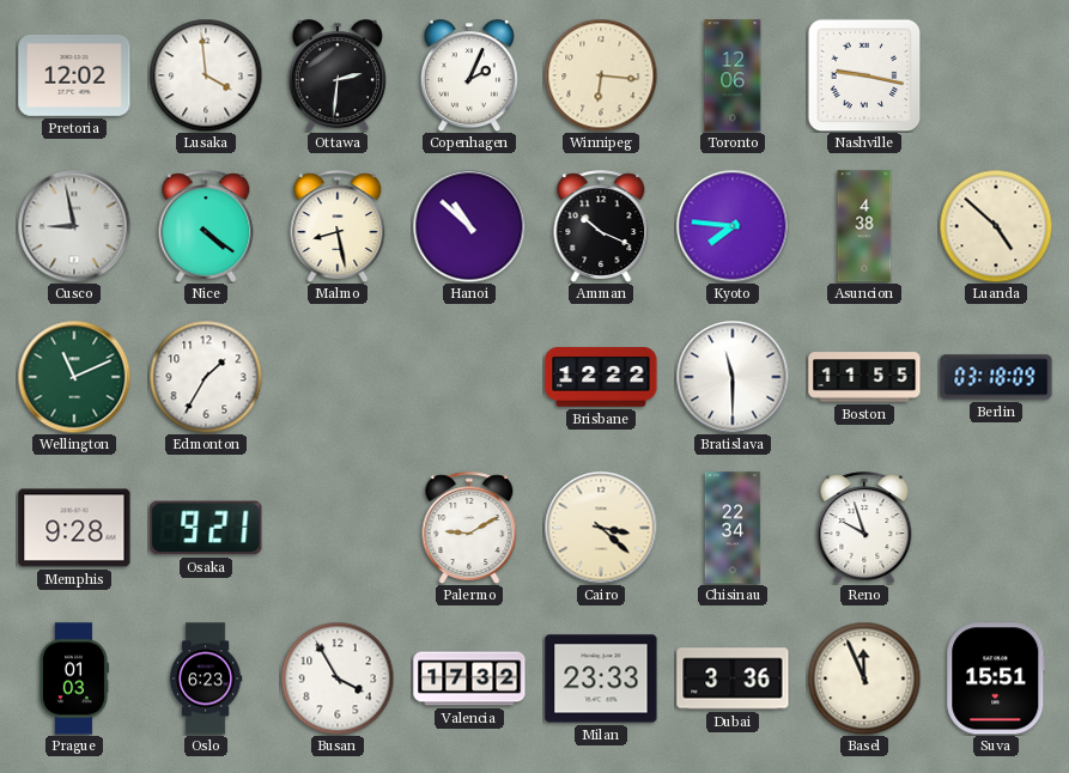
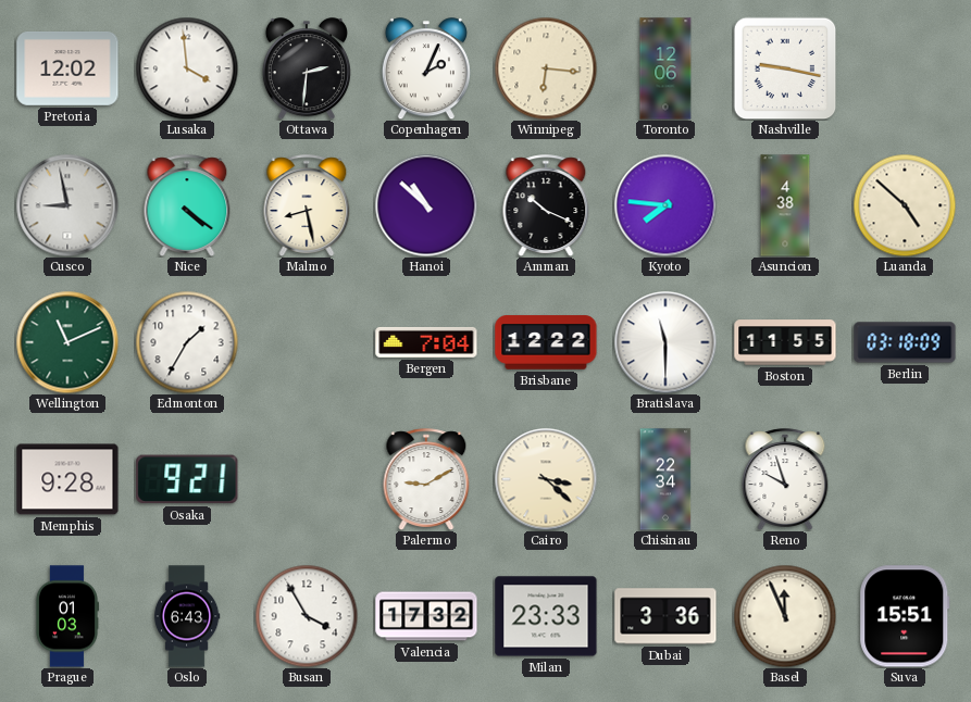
Bergen: none -> 7:04
Oslo: 6:23 -> 6:43
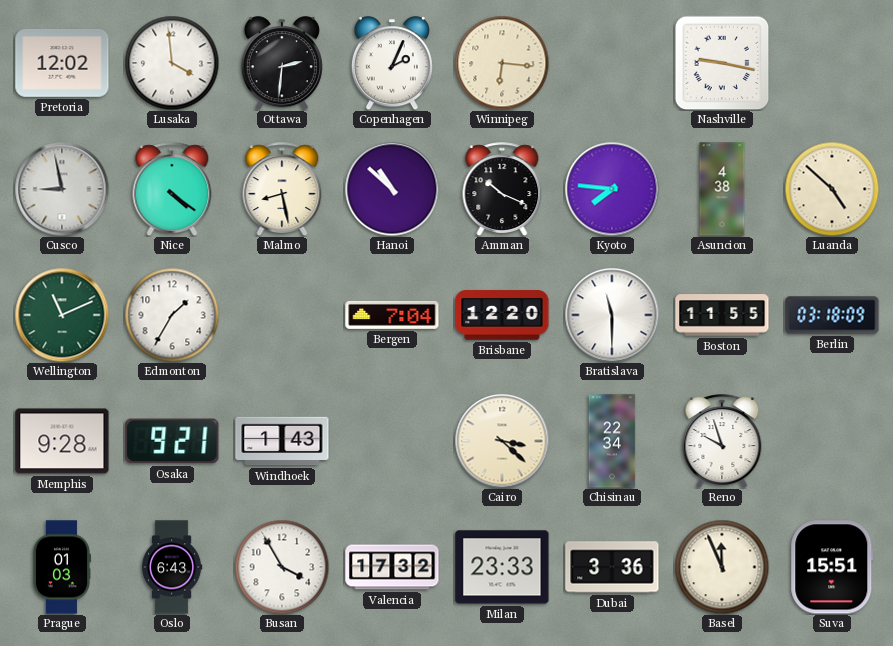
Toronto: 12:06 -> none
Brisbane: 12:22 -> 12:20
Windhoek: none -> 1:43
Palermo: 9:10 -> none
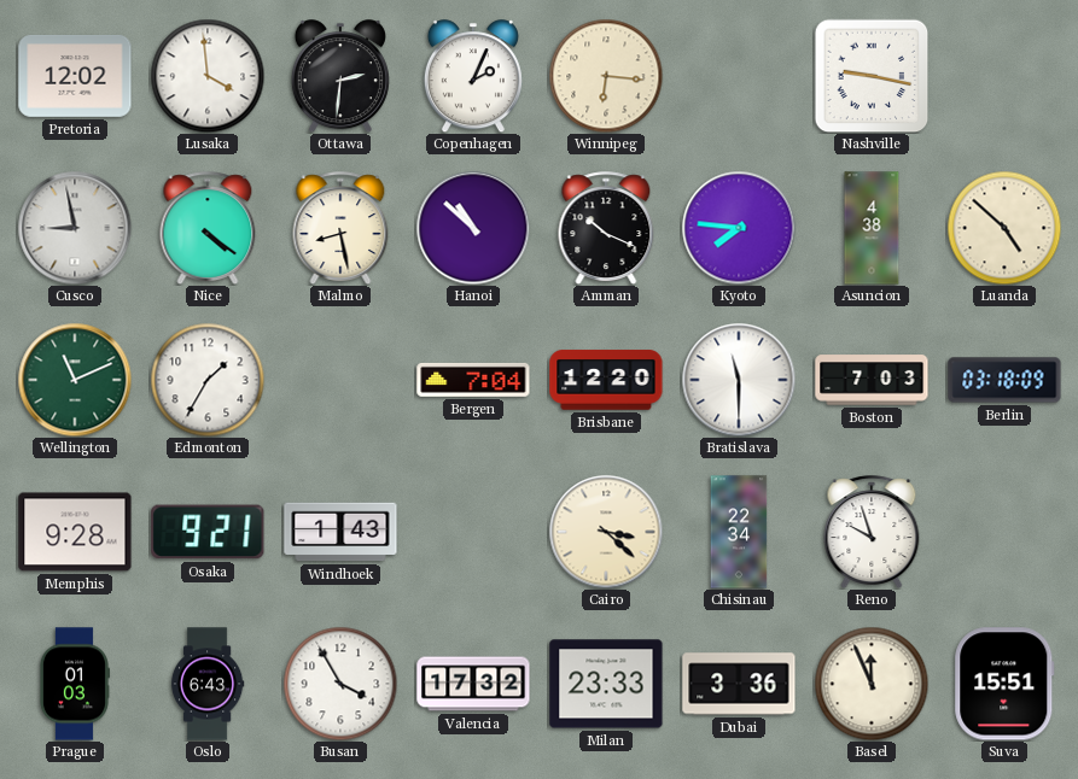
Boston: 11:55 -> 7:03
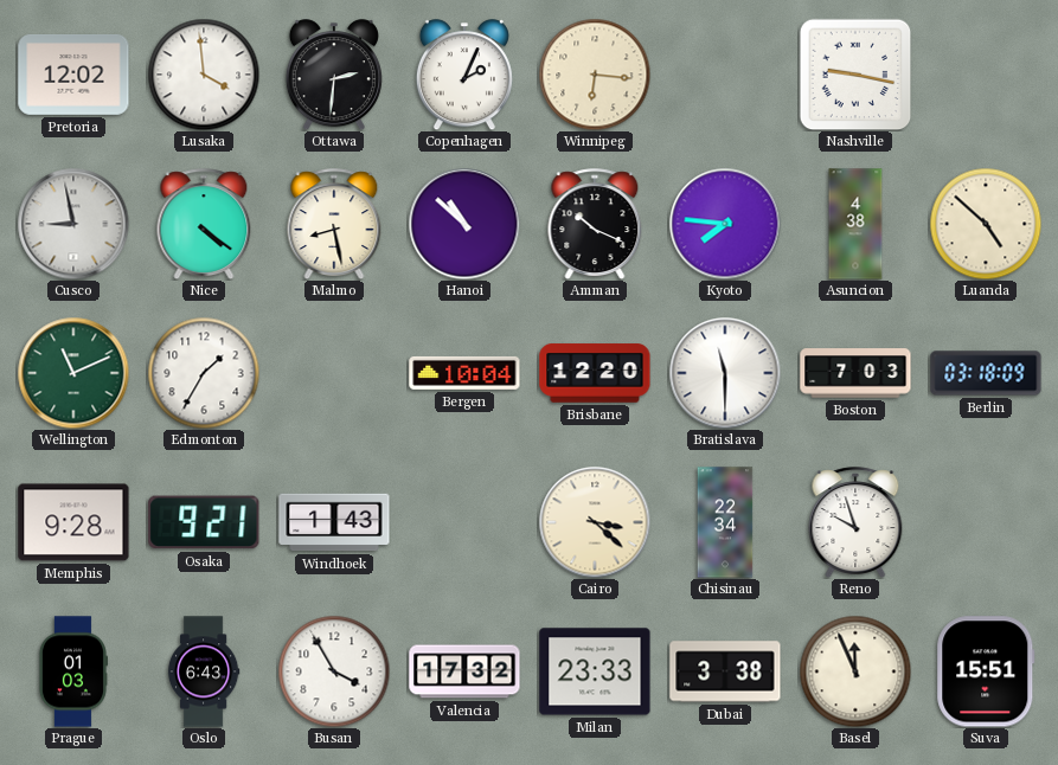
Bergen: 7:04 -> 10:04
Dubai: 3:36 -> 3:38
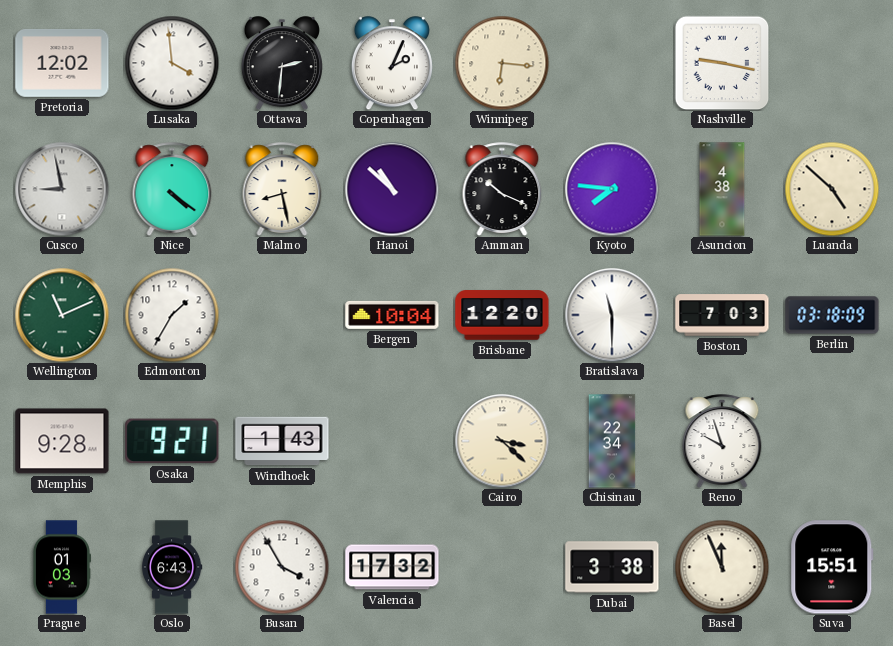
Milan: 23:33 -> none
